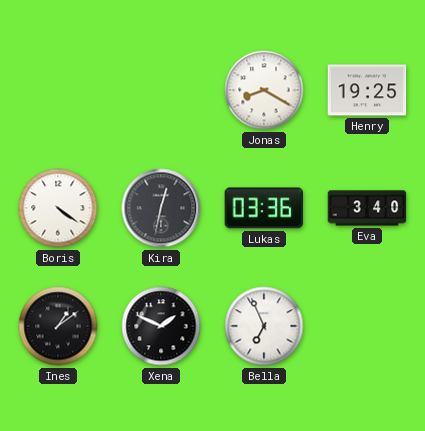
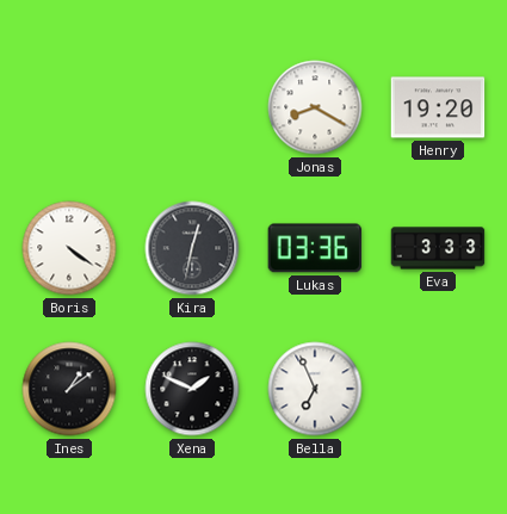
Henry: 19:25 -> 19:20
Eva: 3:40 -> 3:33
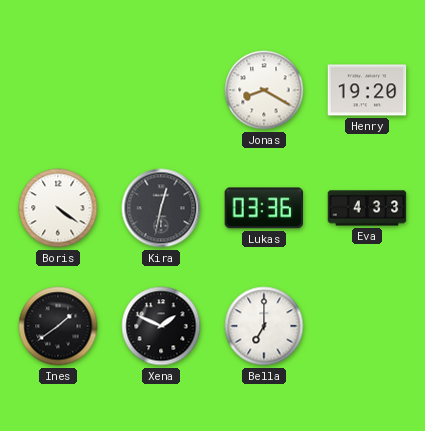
Eva: 3:33 -> 4:33
Ines: 1:09 -> 1:39
Bella: 6:56 -> 7:00
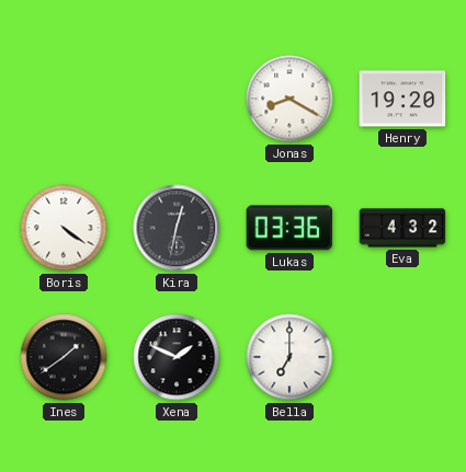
Eva: 4:33 -> 4:32
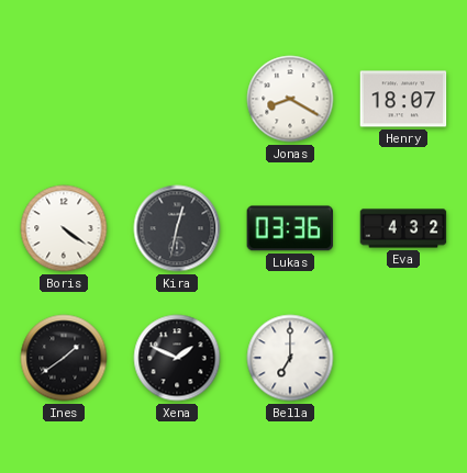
Henry: 19:20 -> 18:07
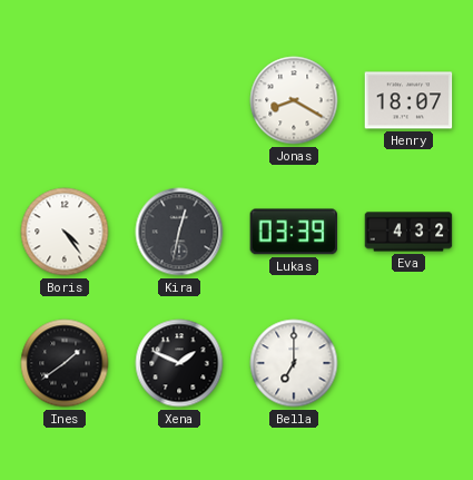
Boris: 4:21 -> 4:24
Lukas: 03:36 -> 03:39
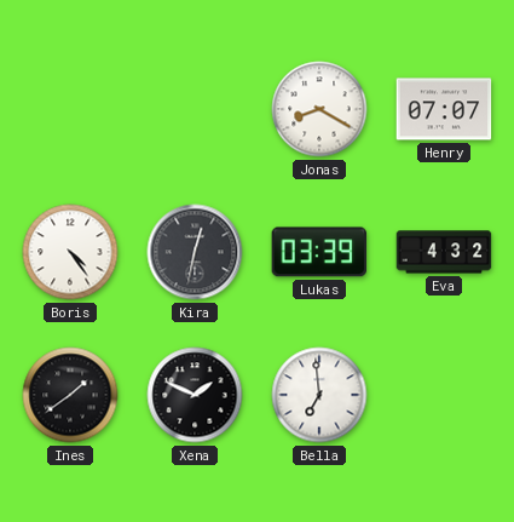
Henry: 18:07 -> 07:07
Bella: 7:00 -> 6:59
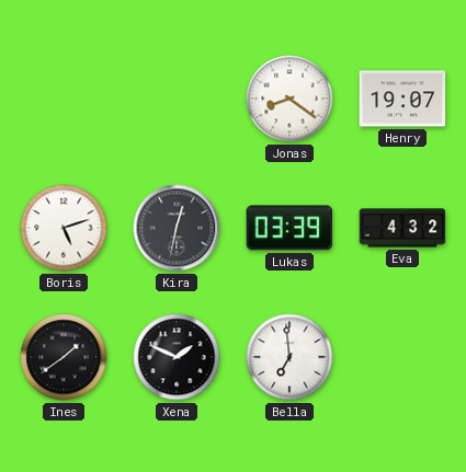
Jonas: 8:20 -> 8:21
Henry: 07:07 -> 19:07
Boris: 4:24 -> 5:12
